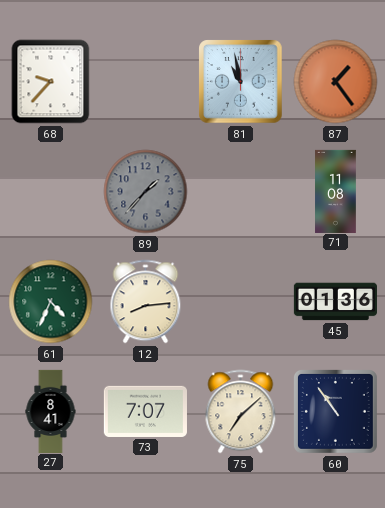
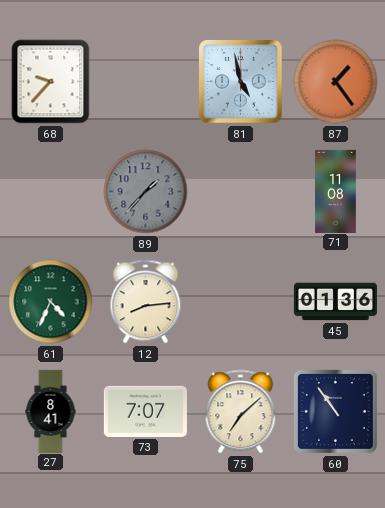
81: 10:58 -> 4:58
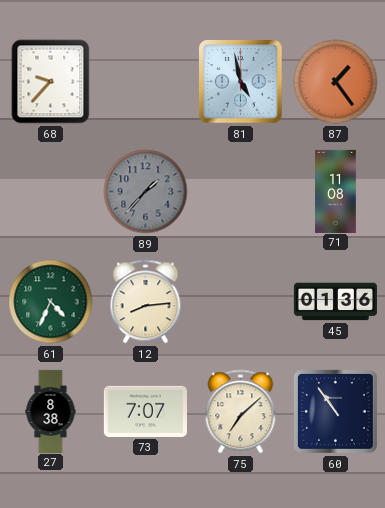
27: 8:41 -> 8:38
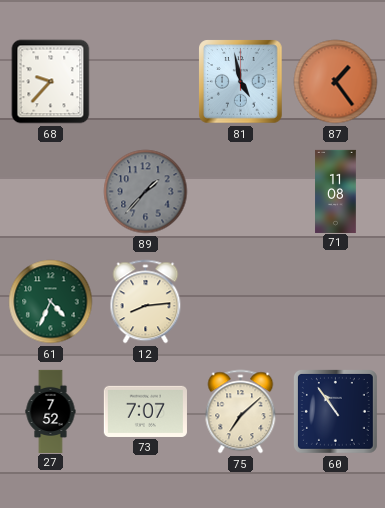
45: 01:36 -> none
27: 8:38 -> 7:52
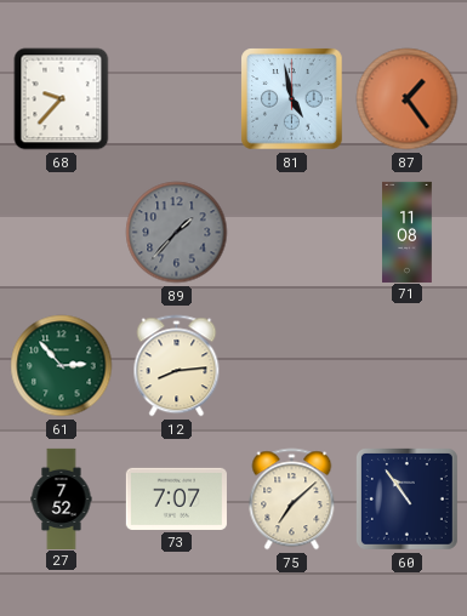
61: 4:34 -> 2:53
